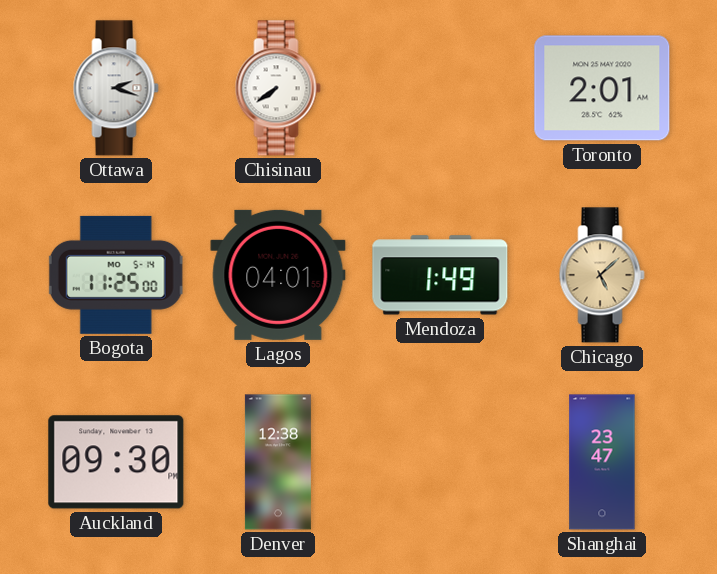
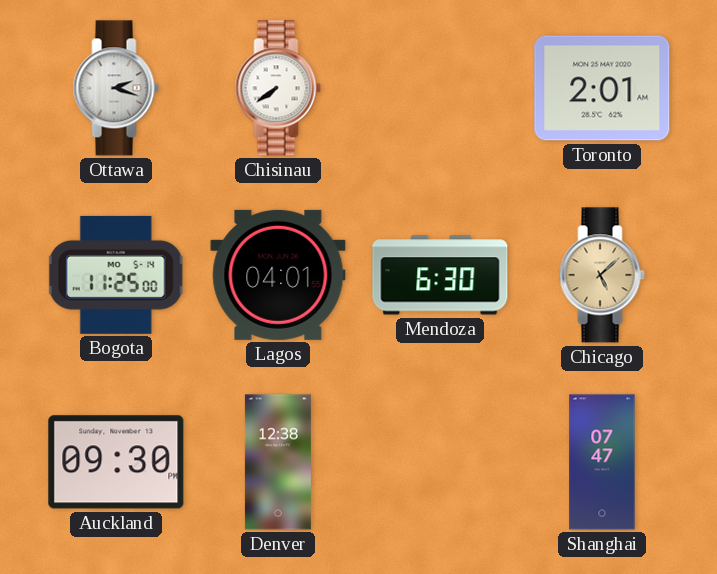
Mendoza: 1:49 -> 6:30
Shanghai: 23:47 -> 07:47
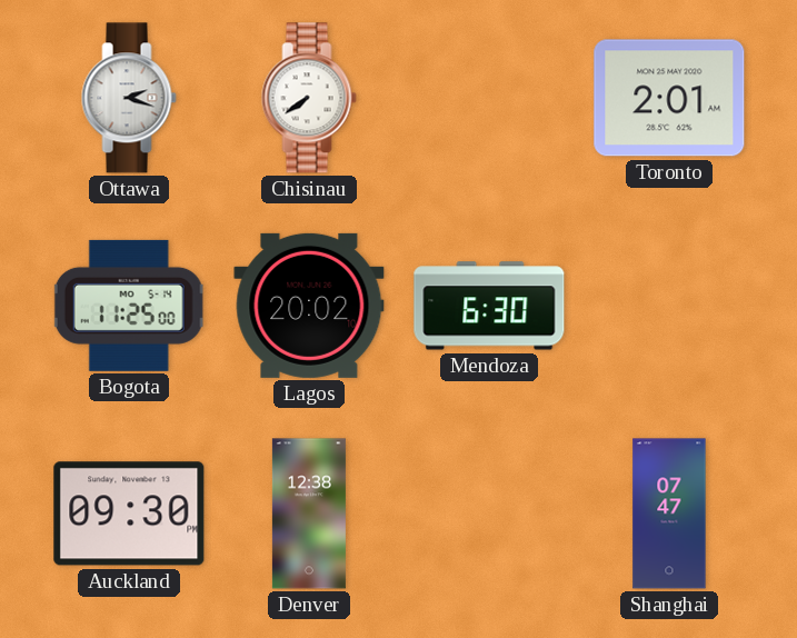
Lagos: 04:01 -> 20:02
Chicago: 5:08 -> none
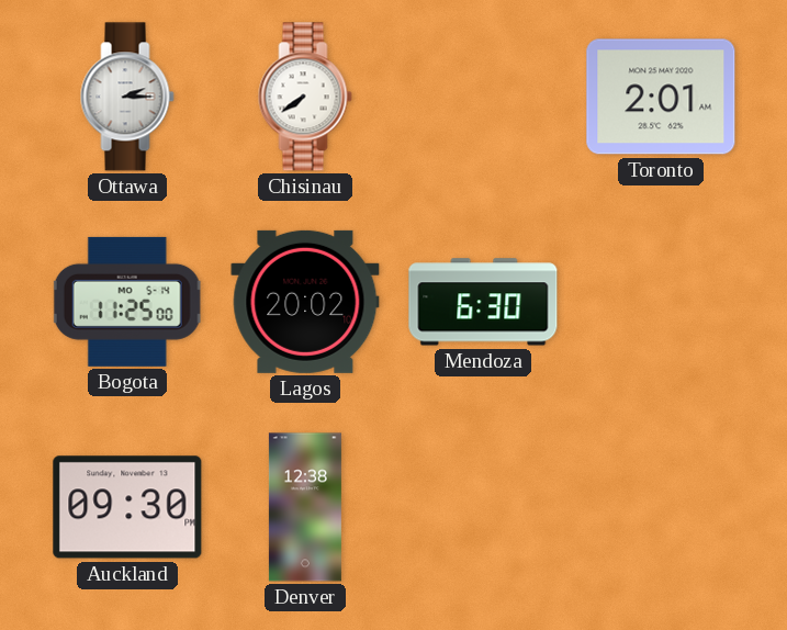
Ottawa: 2:18 -> 2:15
Shanghai: 07:47 -> none
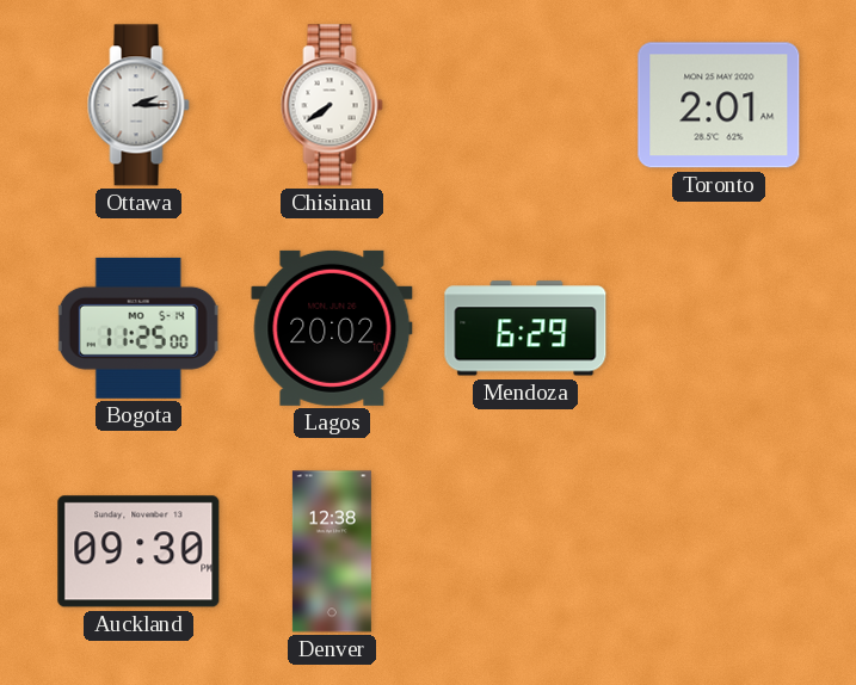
Mendoza: 6:30 -> 6:29
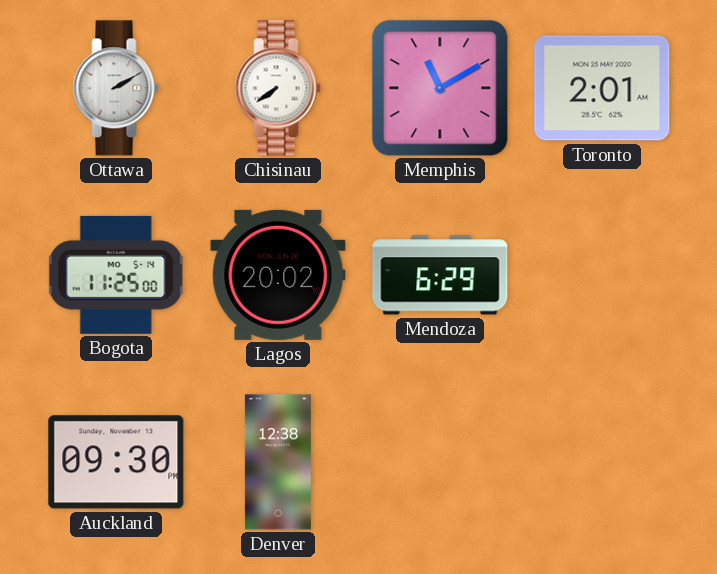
Ottawa: 2:15 -> 2:10
Memphis: none -> 11:10
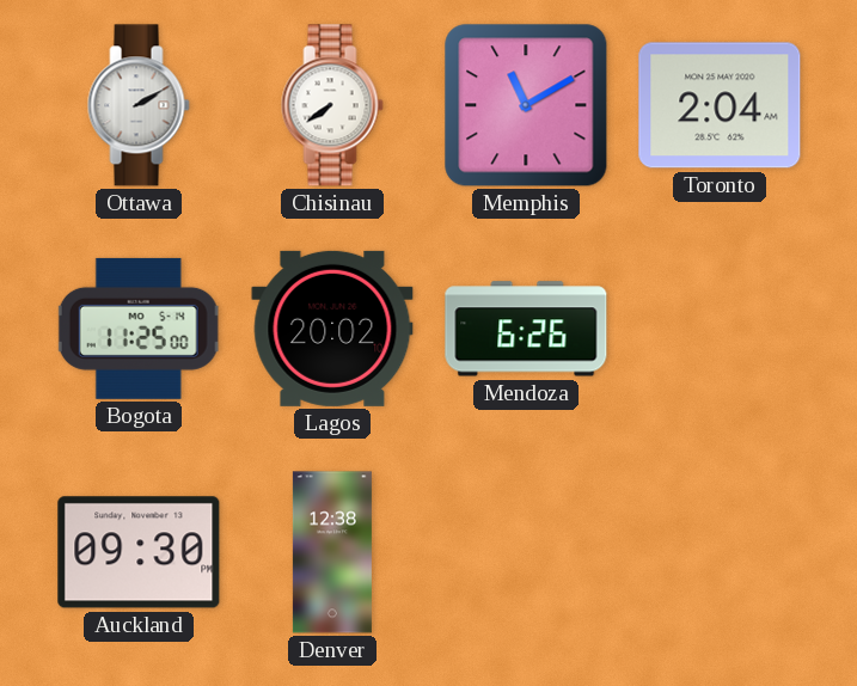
Toronto: 2:01 -> 2:04
Mendoza: 6:29 -> 6:26
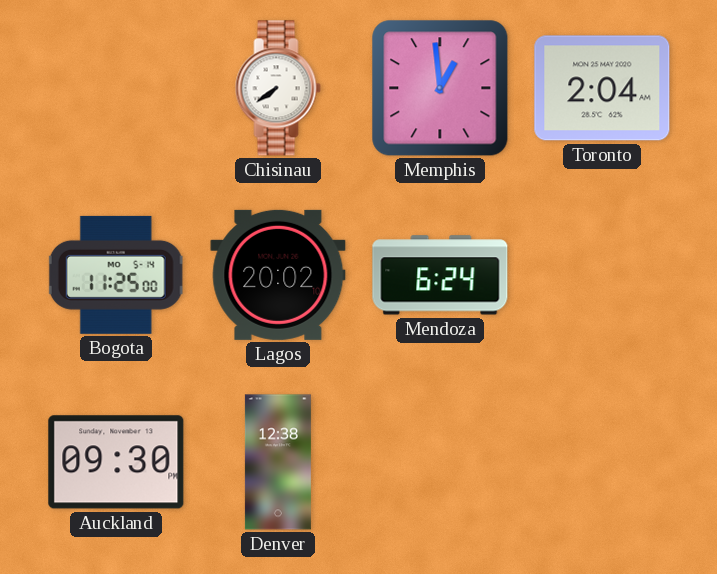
Ottawa: 2:10 -> none
Memphis: 11:10 -> 12:59
Mendoza: 6:26 -> 6:24
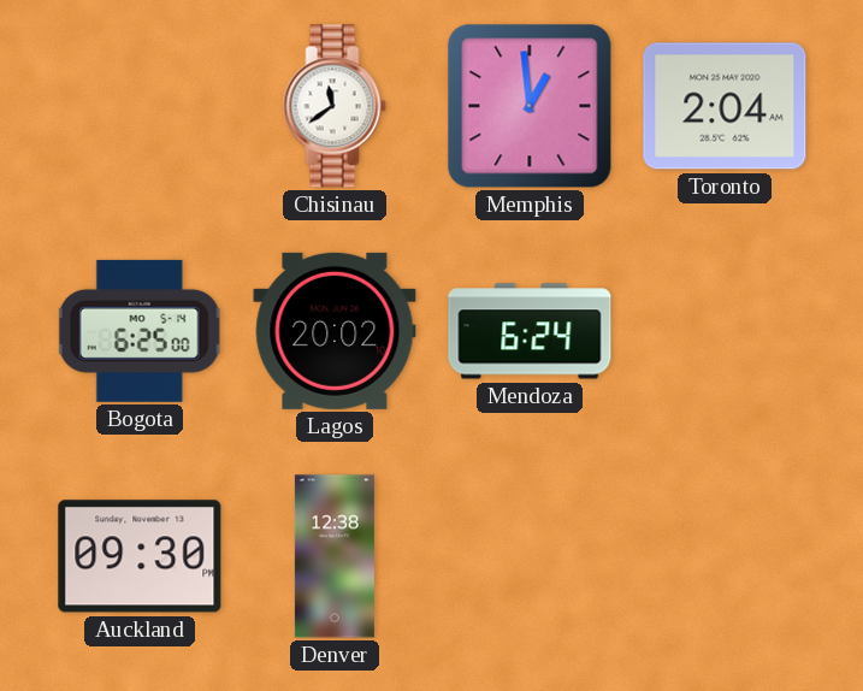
Chisinau: 7:39 -> 11:39
Bogota: 11:25 -> 6:25
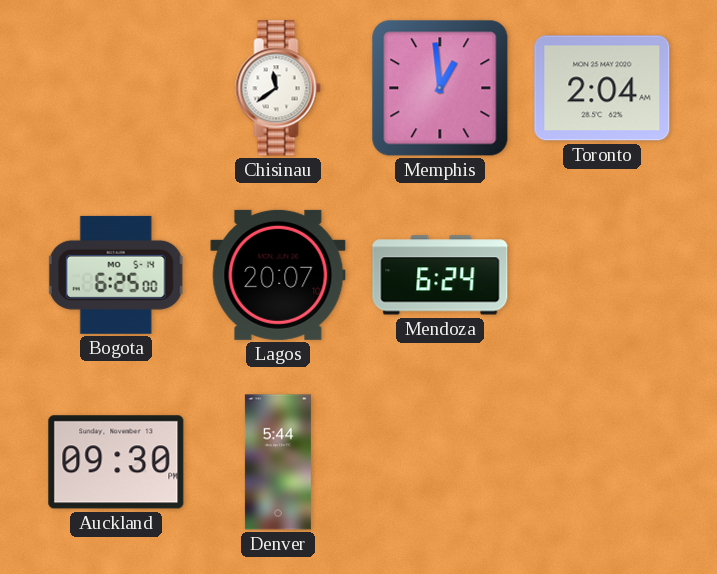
Lagos: 20:02 -> 20:07
Denver: 12:38 -> 5:44
